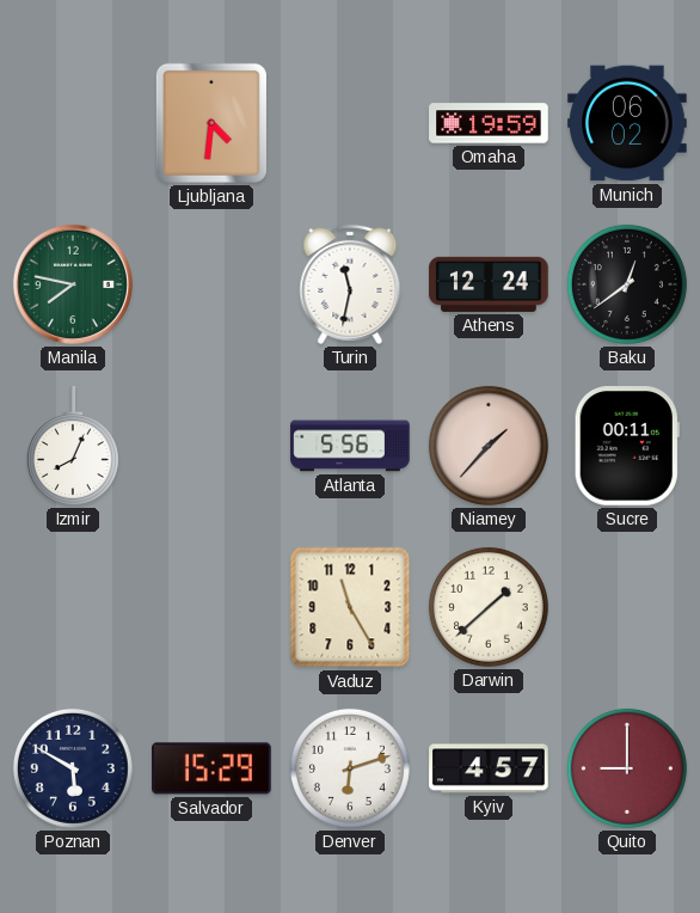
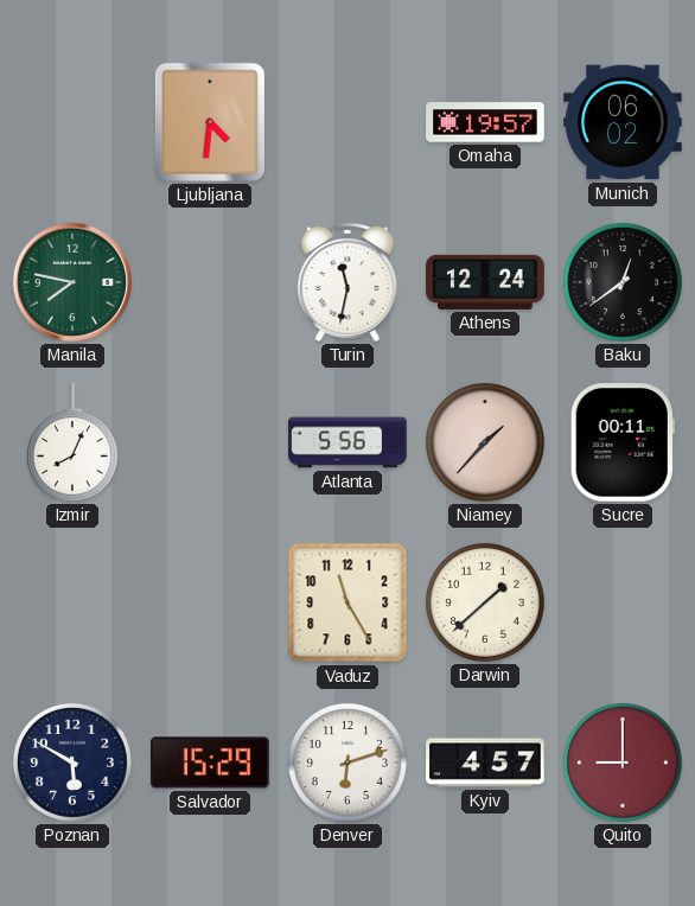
Omaha: 19:59 -> 19:57
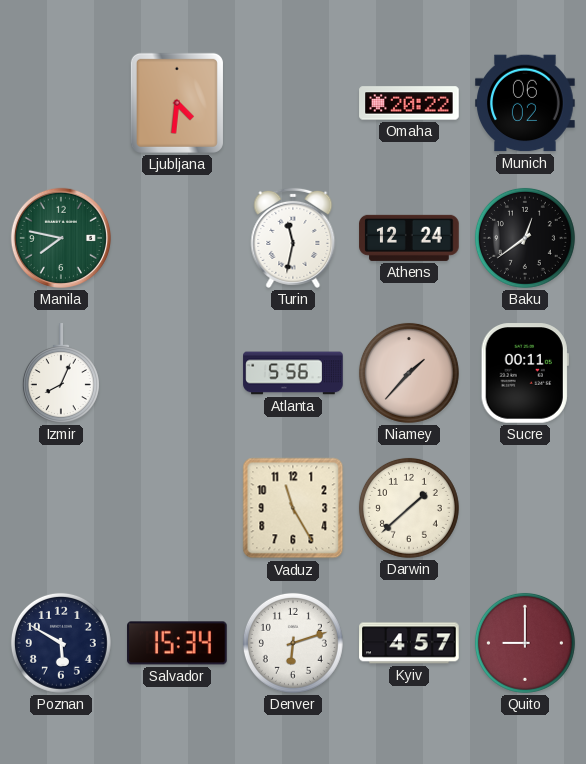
Omaha: 19:57 -> 20:22
Salvador: 15:29 -> 15:34
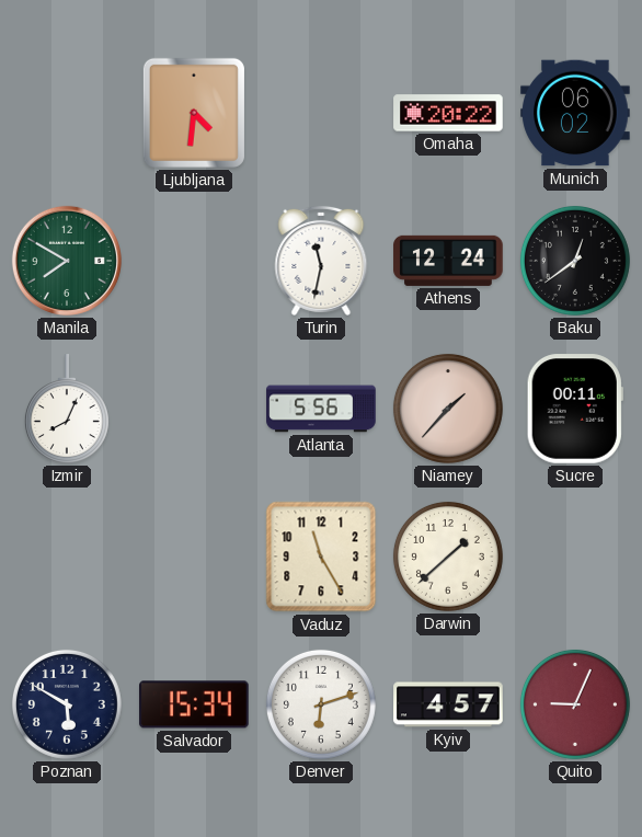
Manila: 7:47 -> 7:50
Quito: 9:00 -> 9:04
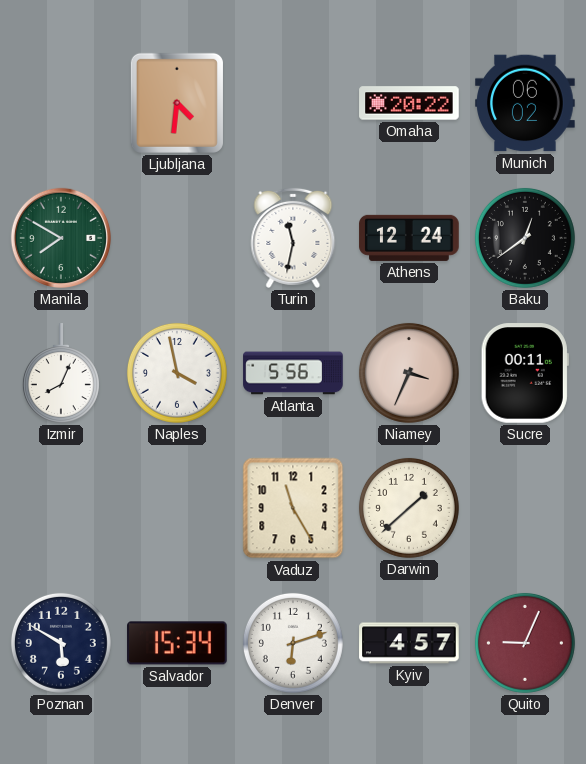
Naples: none -> 3:58
Niamey: 1:37 -> 3:34
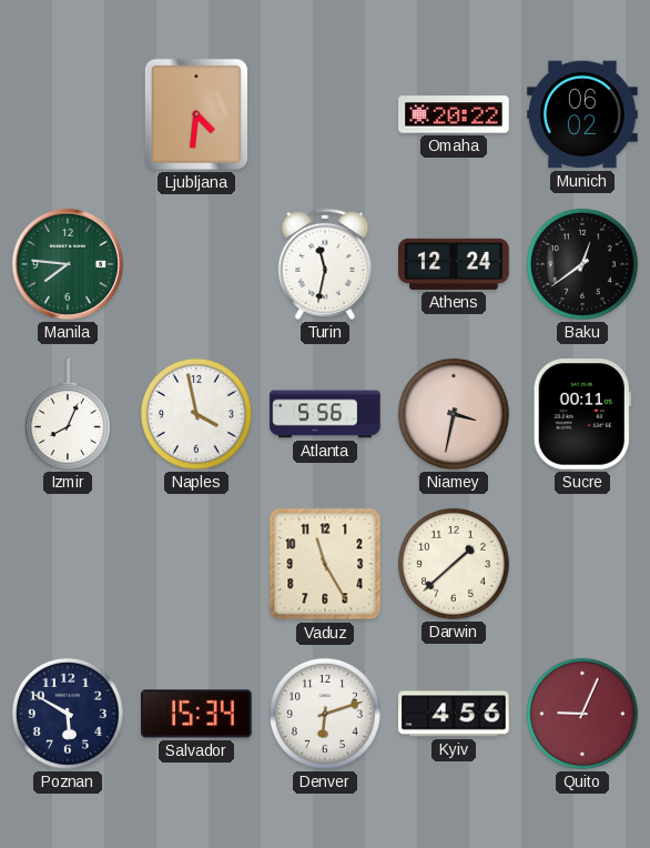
Manila: 7:50 -> 7:46
Niamey: 3:34 -> 3:32
Kyiv: 4:57 -> 4:56
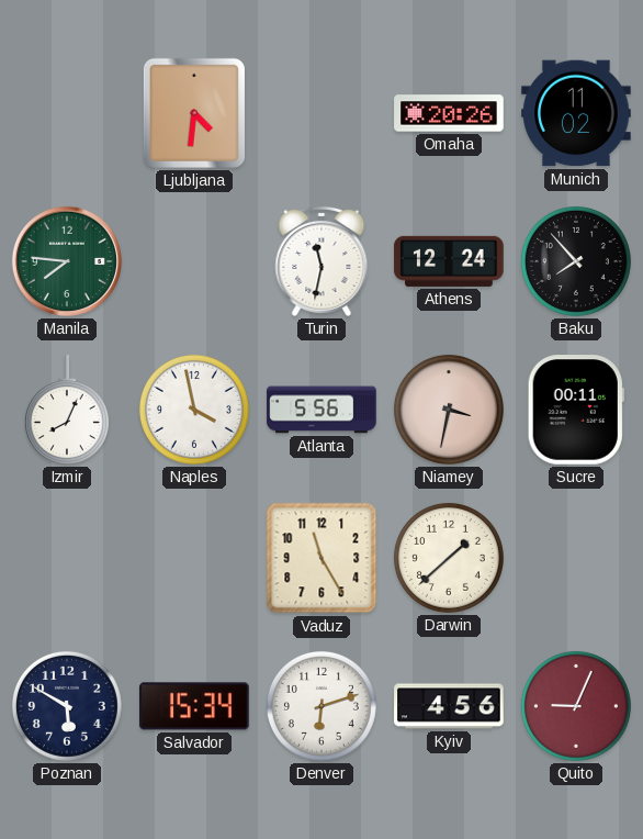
Omaha: 20:22 -> 20:26
Munich: 06:02 -> 11:02
Baku: 12:39 -> 7:53
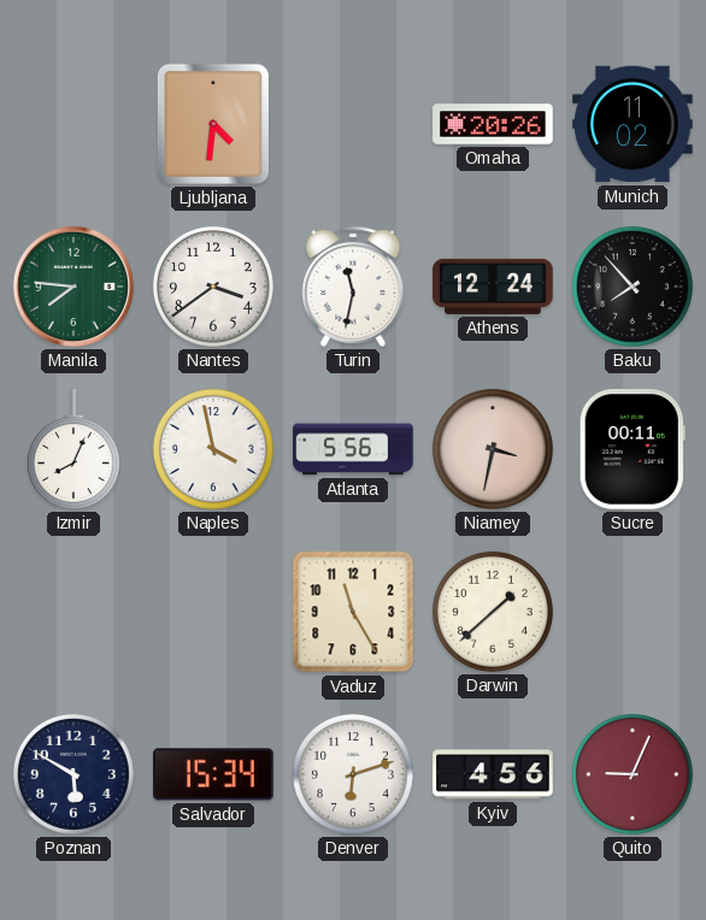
Nantes: none -> 3:39
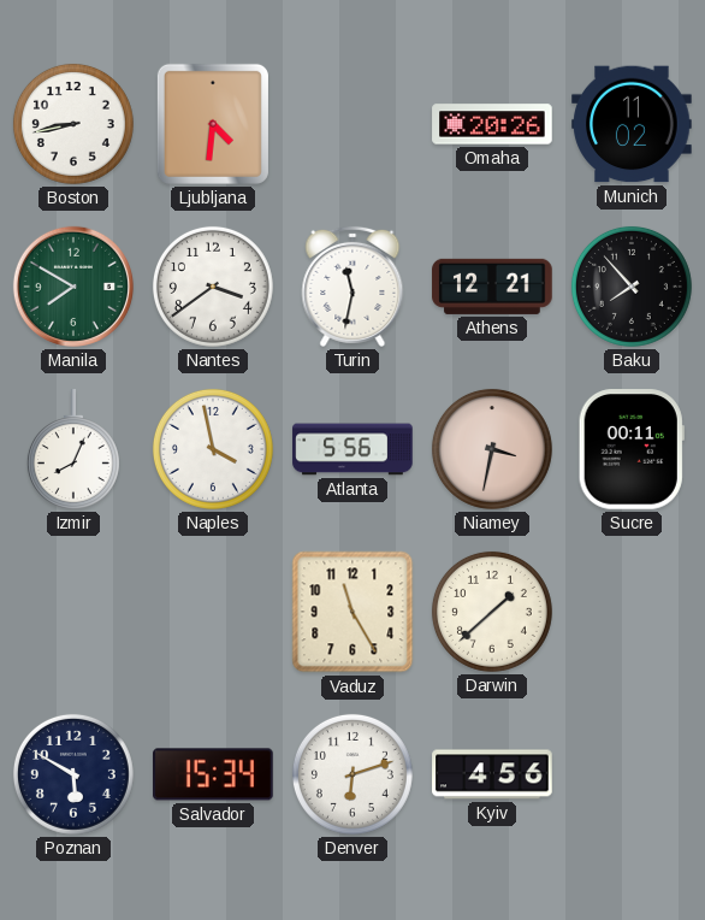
Boston: none -> 8:43
Manila: 7:46 -> 7:50
Athens: 12:24 -> 12:21
Quito: 9:04 -> none
